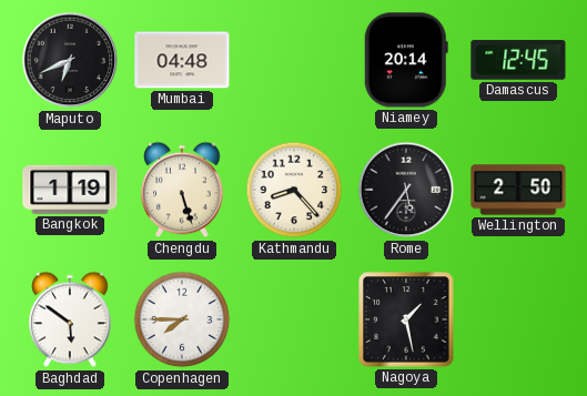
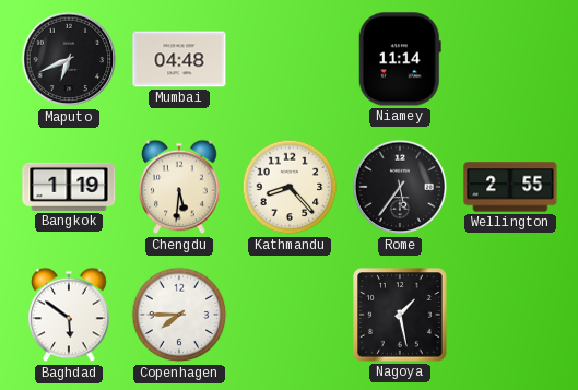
Niamey: 20:14 -> 11:14
Damascus: 12:45 -> none
Chengdu: 5:27 -> 5:31
Wellington: 2:50 -> 2:55
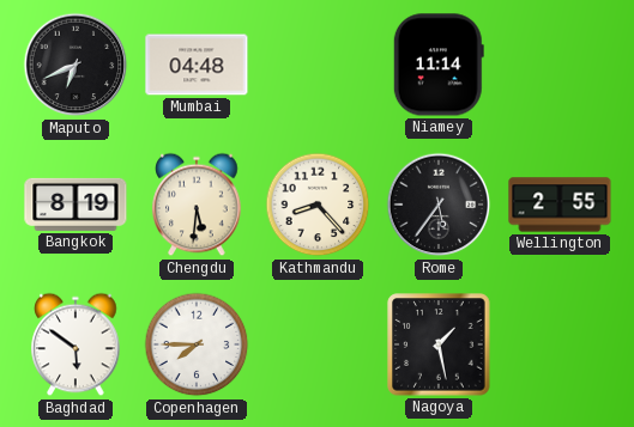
Bangkok: 1:19 -> 8:19
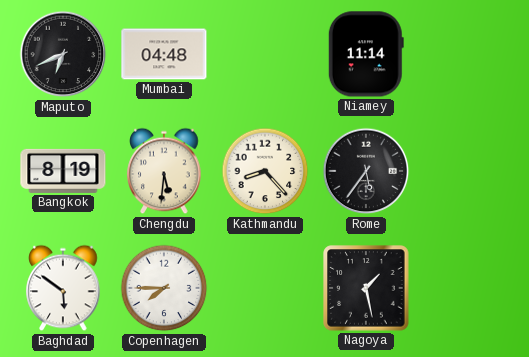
Wellington: 2:55 -> none
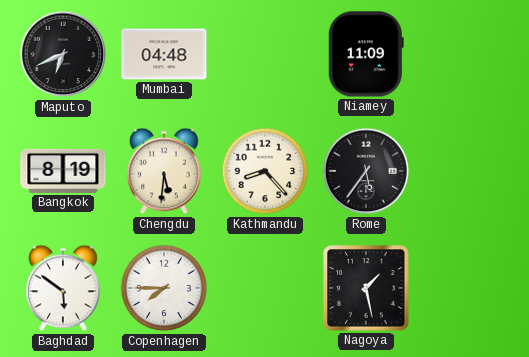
Niamey: 11:14 -> 11:09
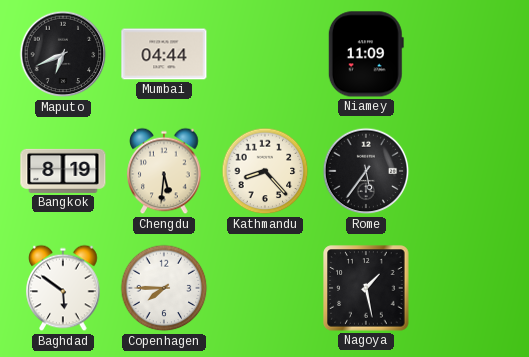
Mumbai: 04:48 -> 04:44
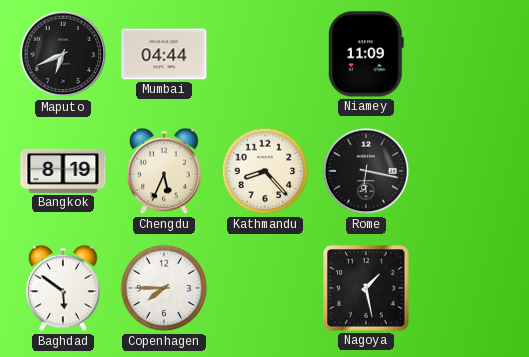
Chengdu: 5:31 -> 5:34
Rome: 5:36 -> 6:17
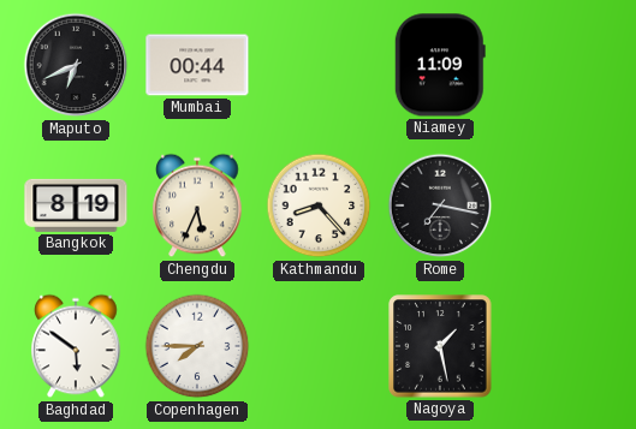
Mumbai: 04:44 -> 00:44
Rome: 6:17 -> 7:17
